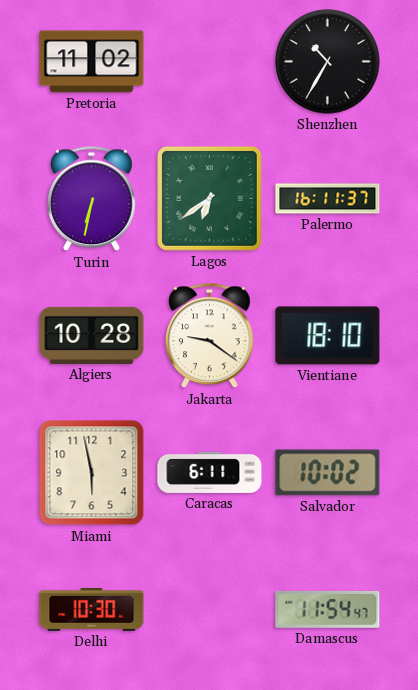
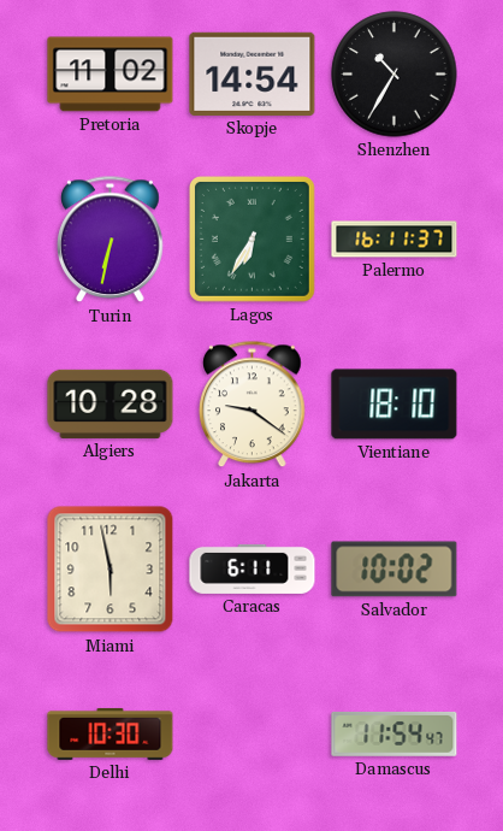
Skopje: none -> 14:54
Lagos: 6:39 -> 6:35
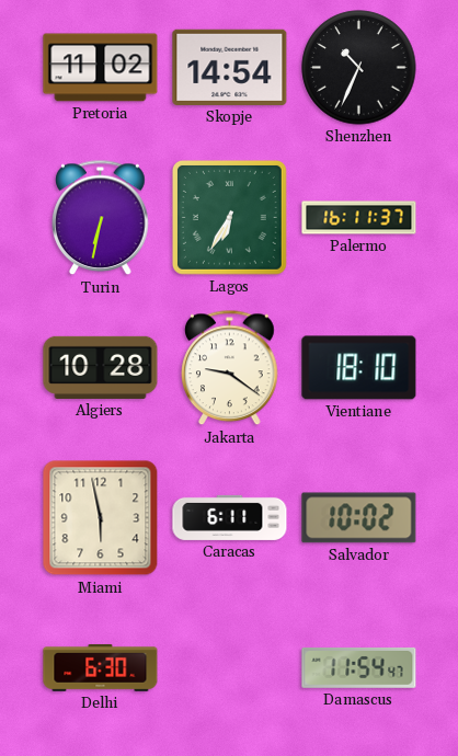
Shenzhen: 10:35 -> 10:34
Delhi: 10:30 -> 6:30
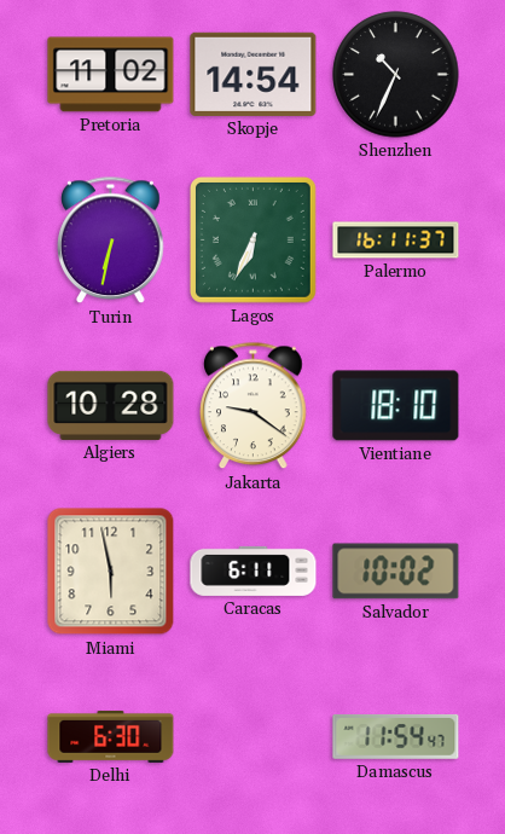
Lagos: 6:35 -> 6:34
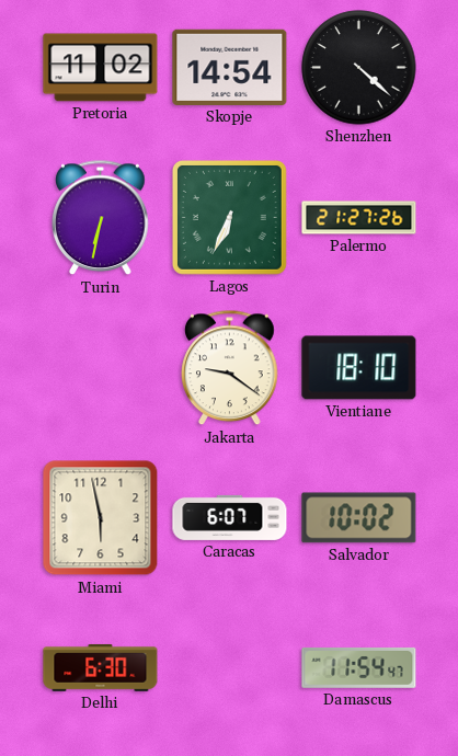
Shenzhen: 10:34 -> 4:22
Palermo: 16:11 -> 21:27
Algiers: 10:28 -> none
Caracas: 6:11 -> 6:07
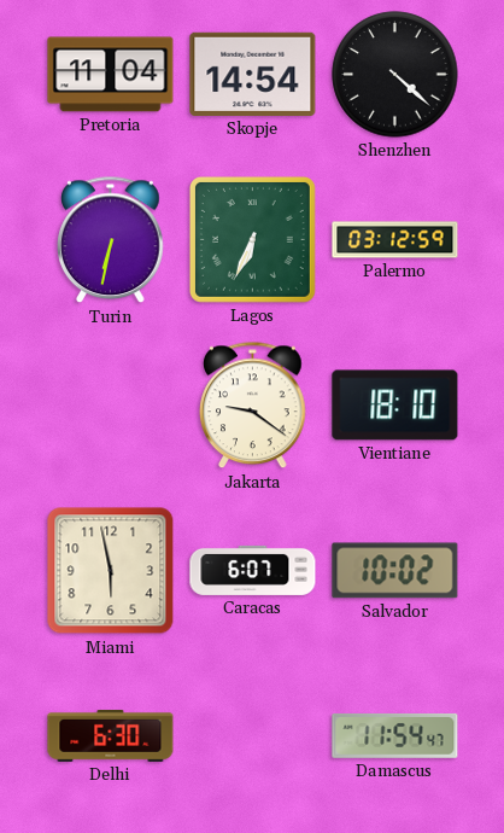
Pretoria: 11:02 -> 11:04
Palermo: 21:27 -> 03:12
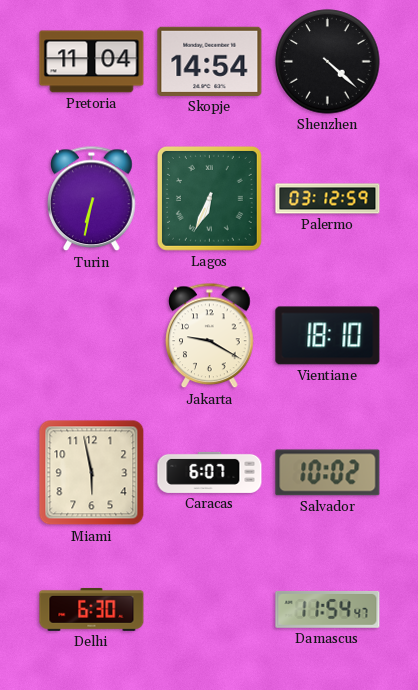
Jakarta: 9:21 -> 9:20
